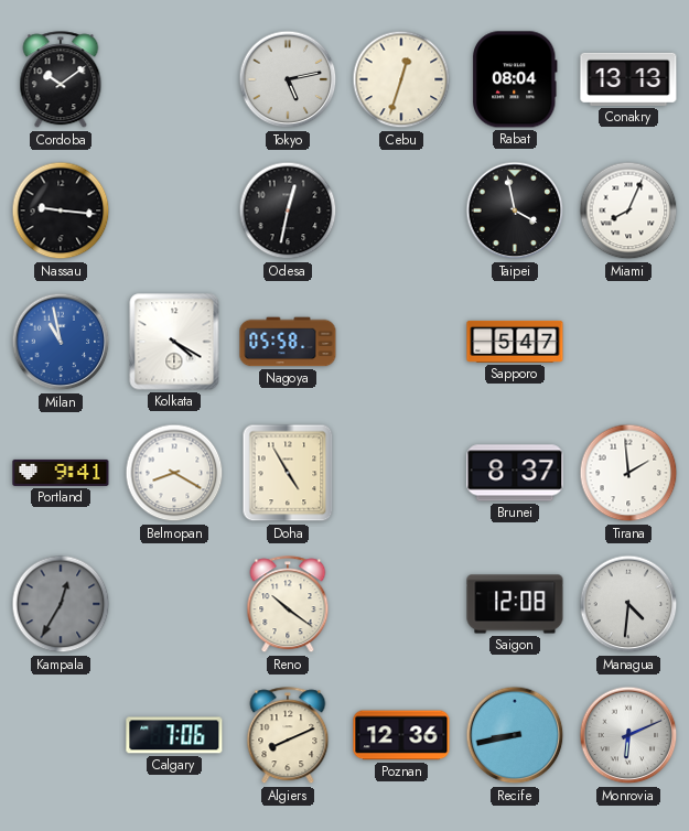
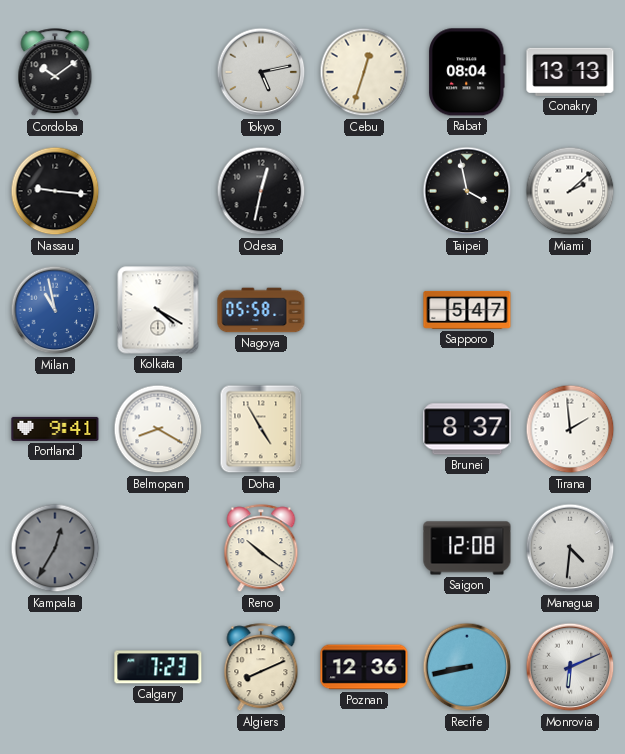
Miami: 8:04 -> 2:08
Calgary: 7:06 -> 7:23
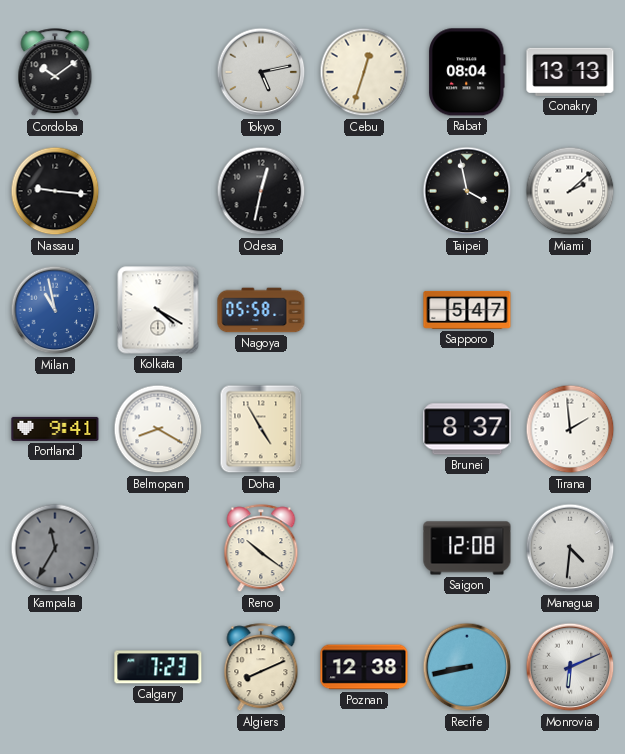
Kampala: 12:35 -> 11:35
Poznan: 12:36 -> 12:38
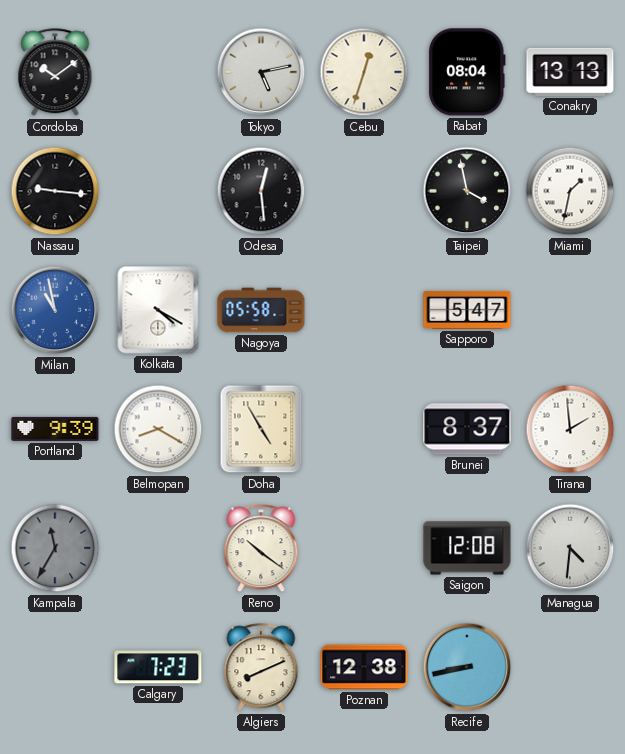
Odesa: 12:32 -> 12:29
Miami: 2:08 -> 1:32
Portland: 9:41 -> 9:39
Monrovia: 6:11 -> none
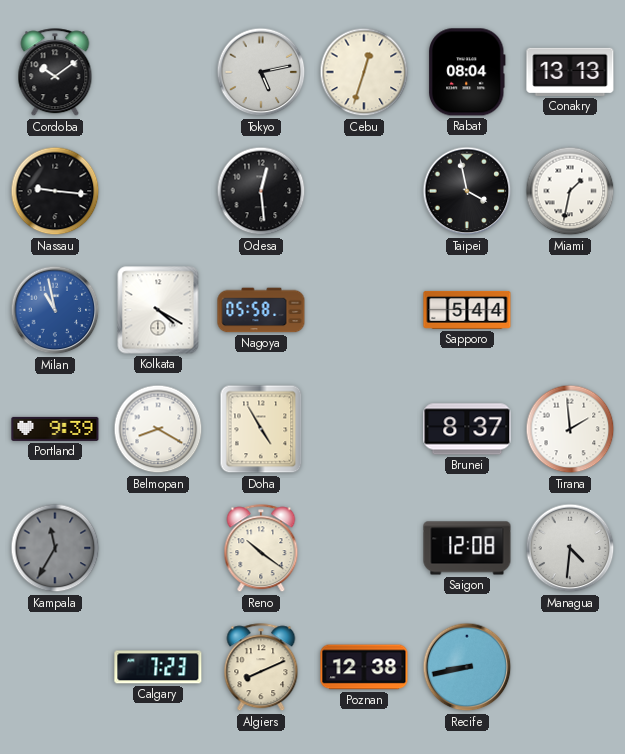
Sapporo: 5:47 -> 5:44
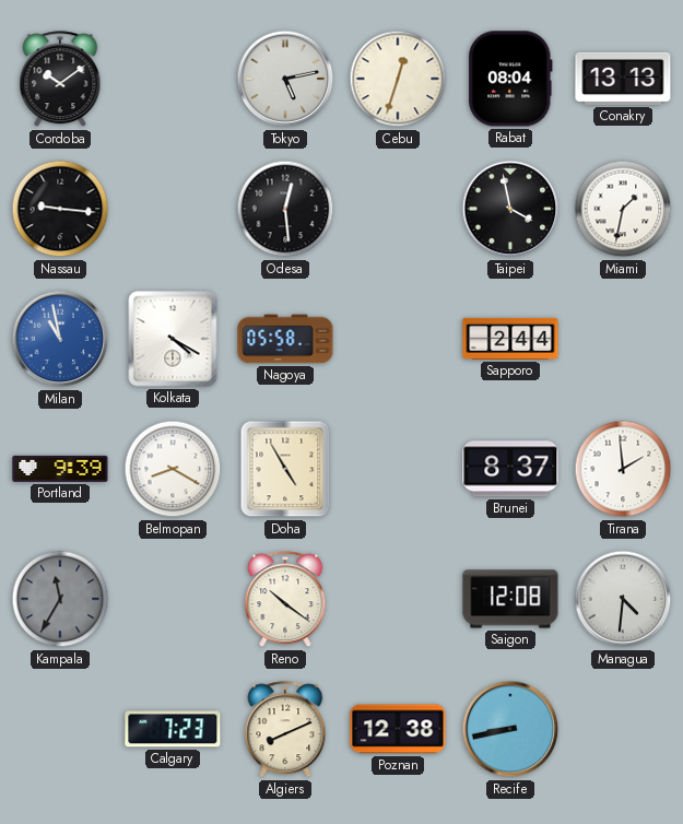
Sapporo: 5:44 -> 2:44
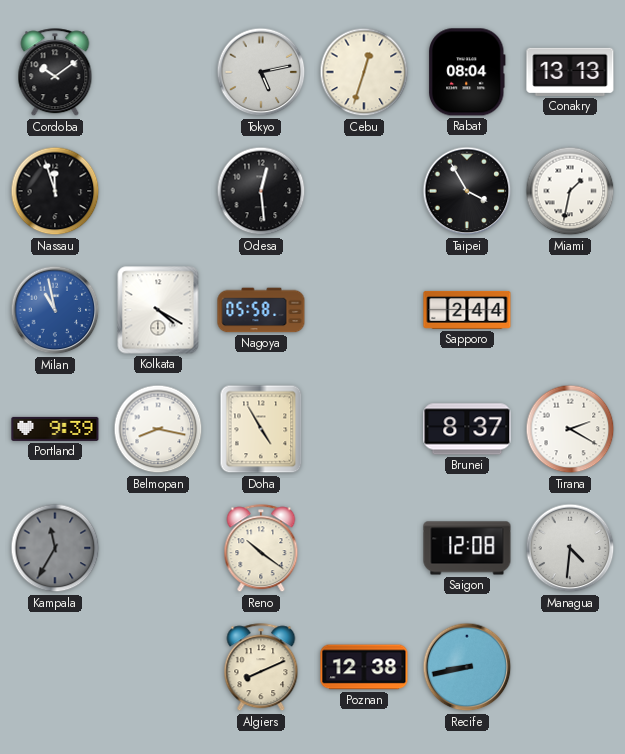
Nassau: 9:16 -> 11:57
Taipei: 3:58 -> 3:55
Belmopan: 8:20 -> 8:17
Tirana: 1:59 -> 2:20
Calgary: 7:23 -> none
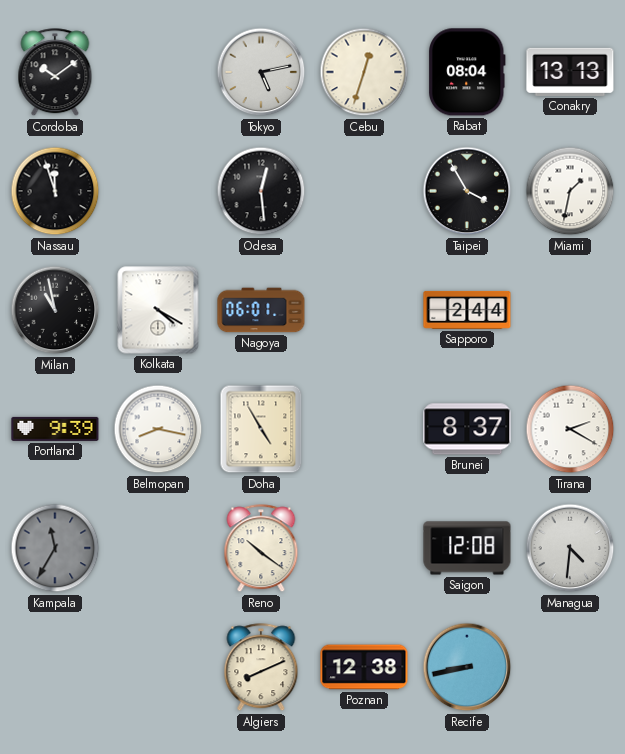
Milan dial: blue -> black
Nagoya: 05:58 -> 06:01
